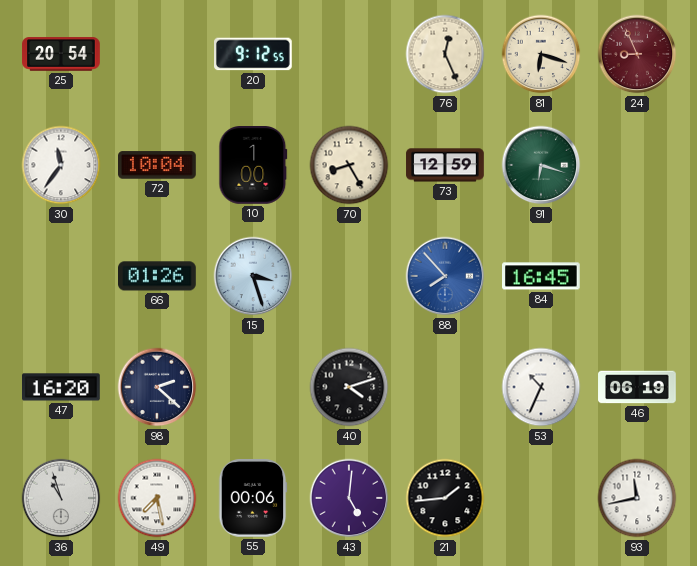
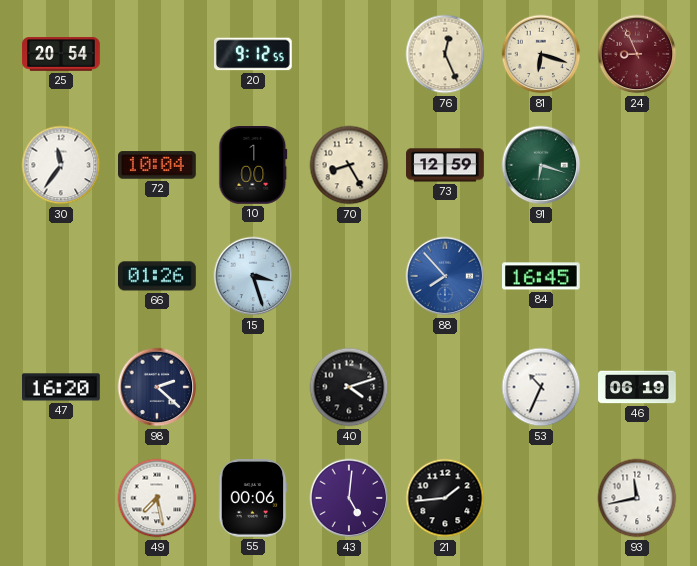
36: 10:57 -> none
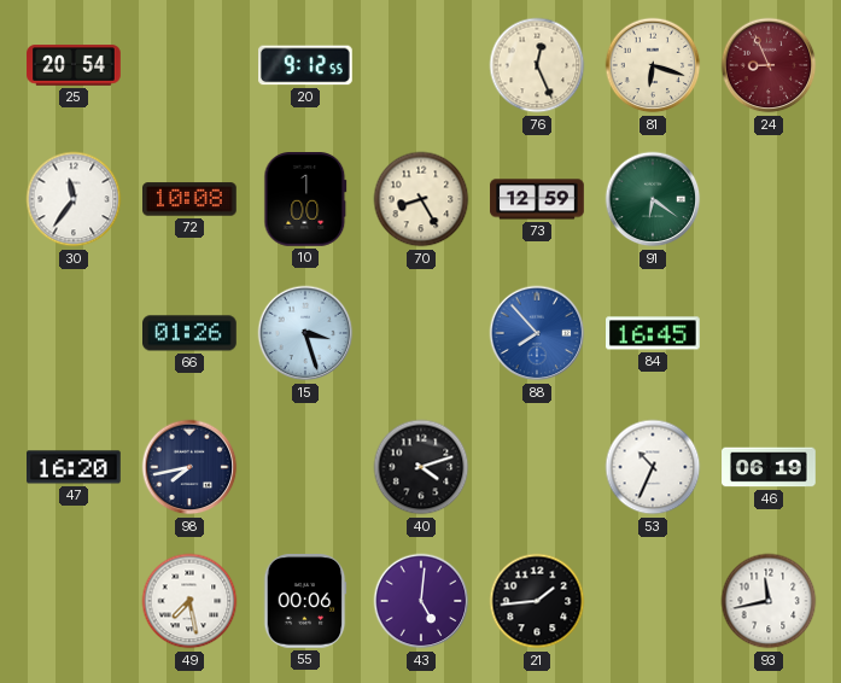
72: 10:04 -> 10:08
91: 6:18 -> 6:21
98: 2:22 -> 7:43
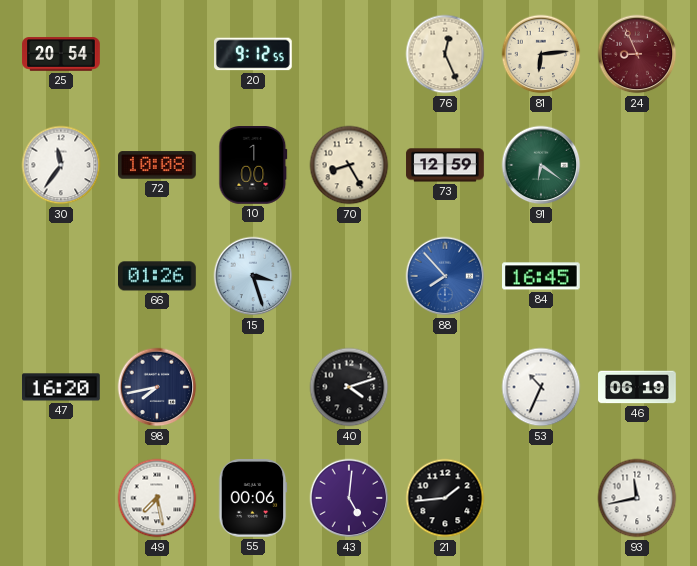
81: 6:18 -> 6:14
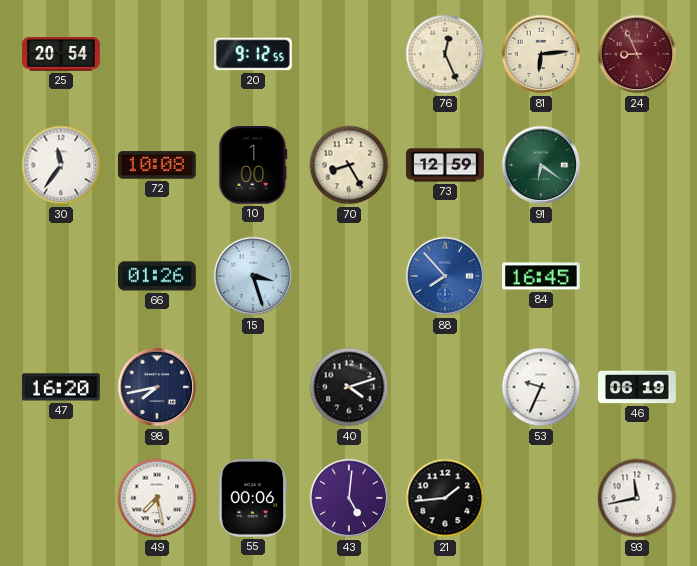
53: 10:34 -> 9:34
